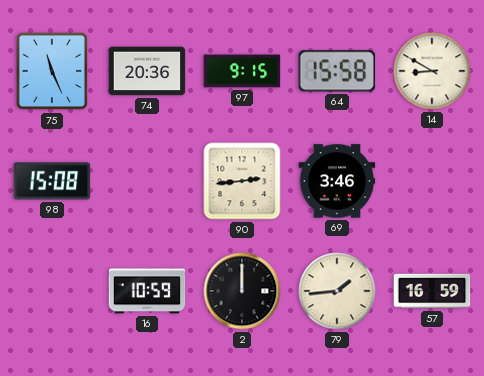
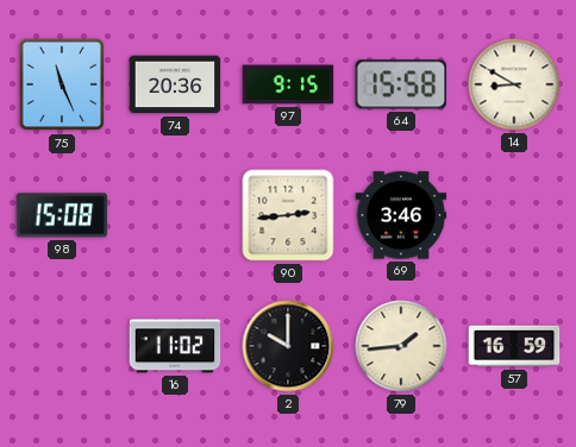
16: 10:59 -> 11:02
2: 12:00 -> 10:00
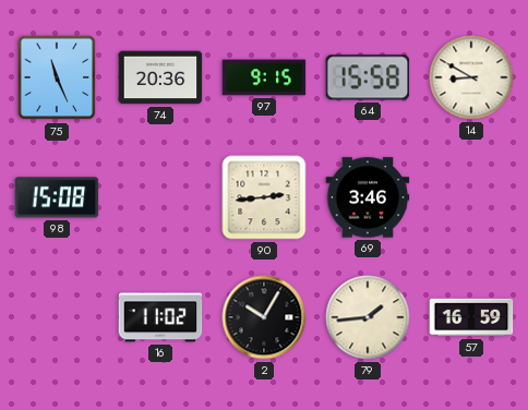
2: 10:00 -> 10:05
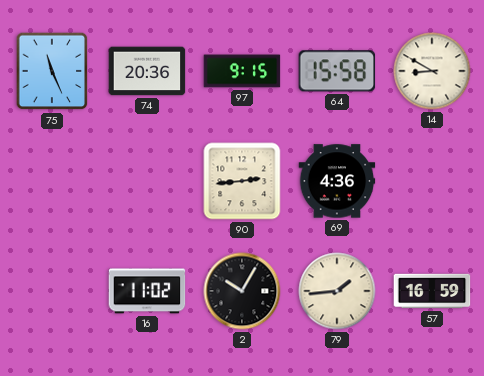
98: 15:08 -> none
69: 3:46 -> 4:36
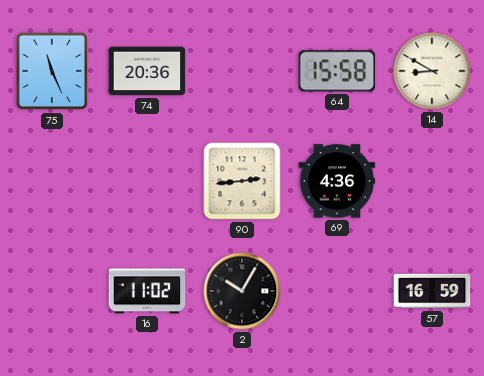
97: 9:15 -> none
79: 1:44 -> none
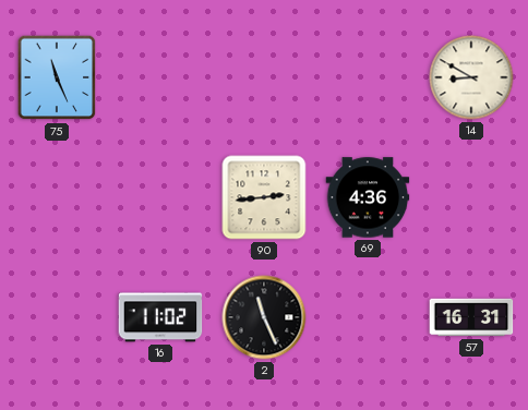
74: 20:36 -> none
64: 15:58 -> none
2: 10:05 -> 11:26
57: 16:59 -> 16:31
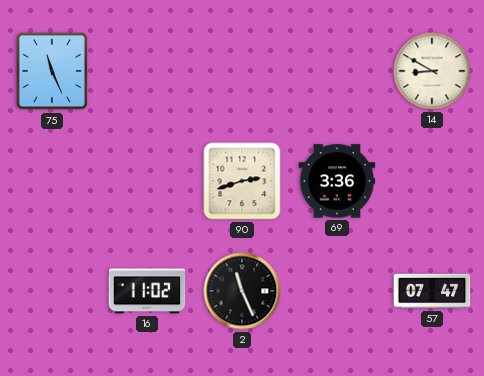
90: 2:44 -> 2:42
69: 4:36 -> 3:36
57: 16:31 -> 07:47
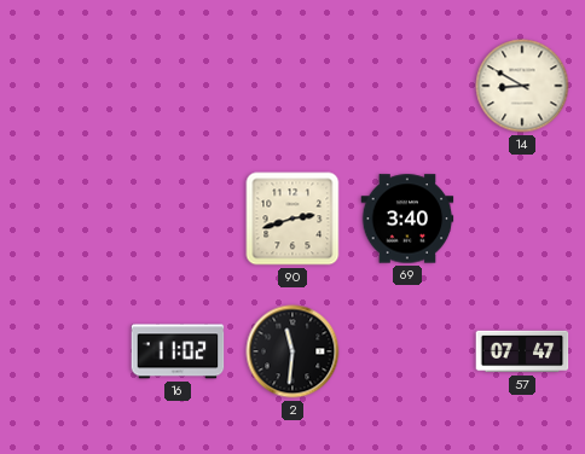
75: 11:26 -> none
69: 3:36 -> 3:40
2: 11:26 -> 11:31
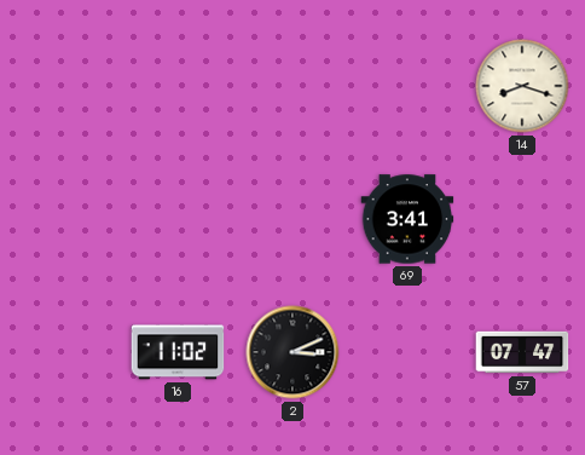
14: 8:50 -> 8:18
90: 2:42 -> none
69: 3:40 -> 3:41
2: 11:31 -> 3:11
